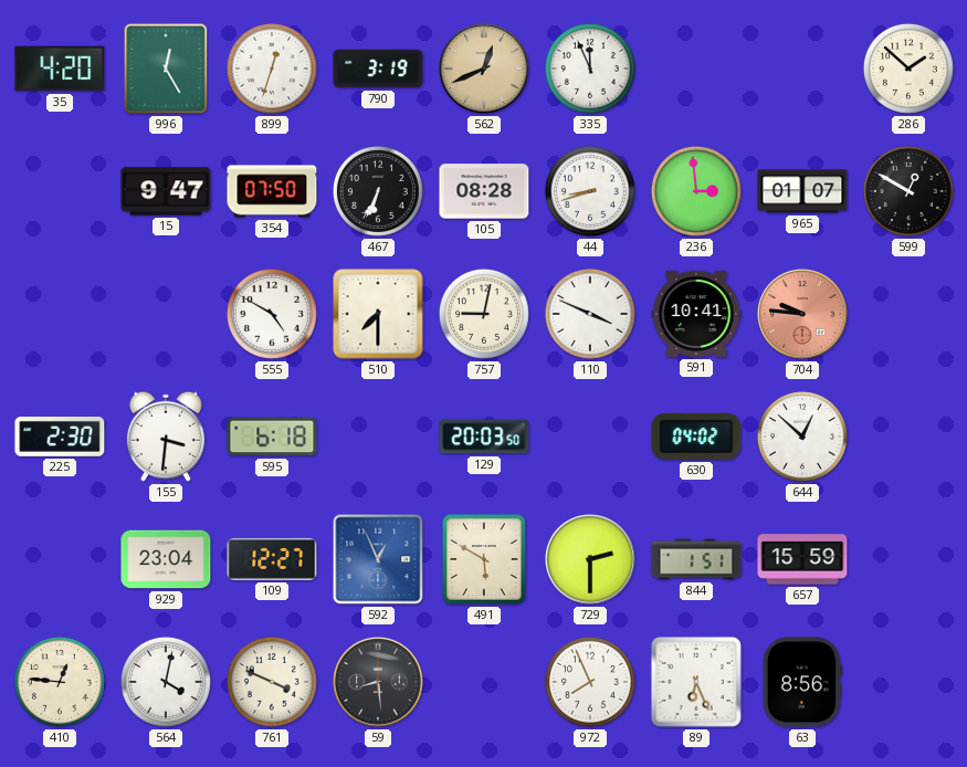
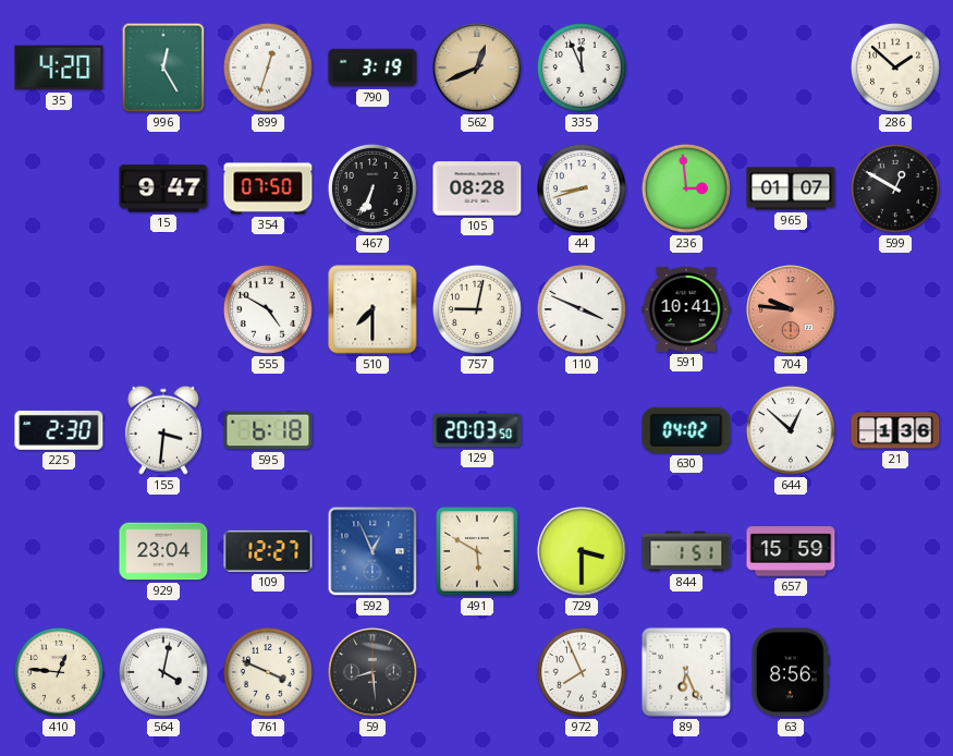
21: none -> 1:36
729: 2:30 -> 3:30
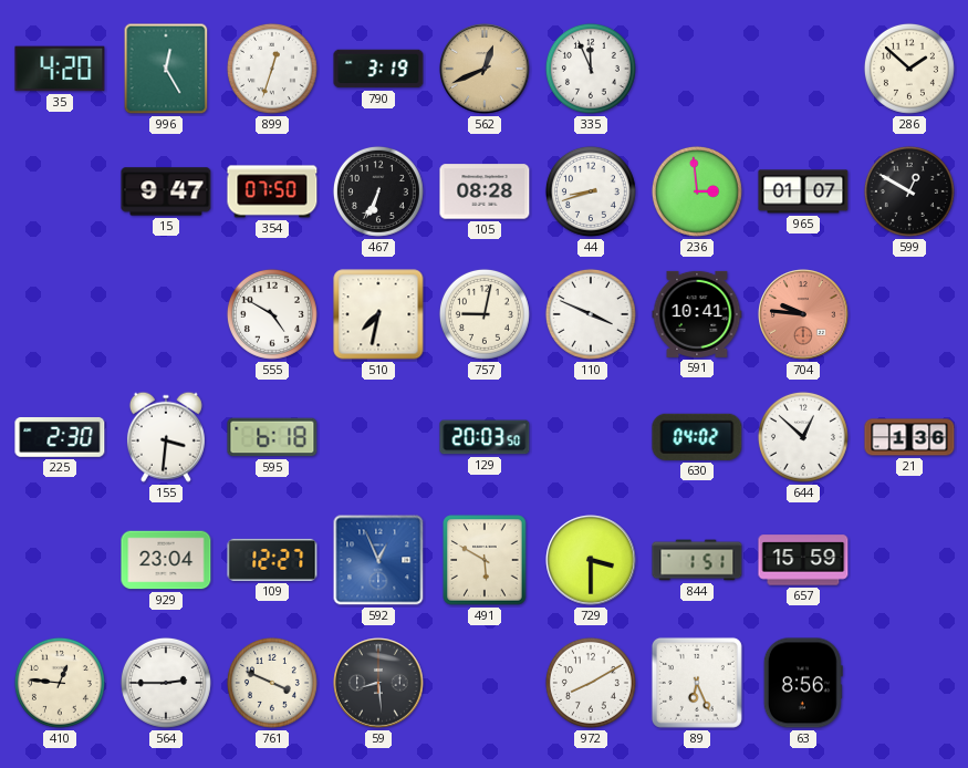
510: 7:30 -> 7:32
564: 4:02 -> 2:45
972: 7:56 -> 8:10
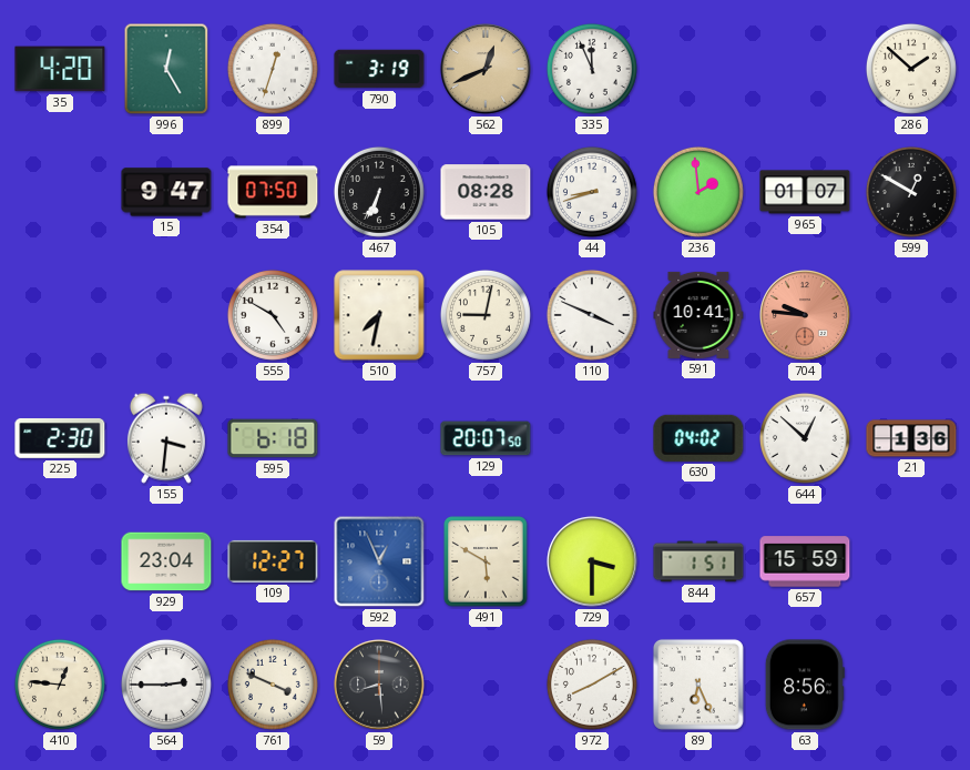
236: 2:59 -> 1:59
129: 20:03 -> 20:07
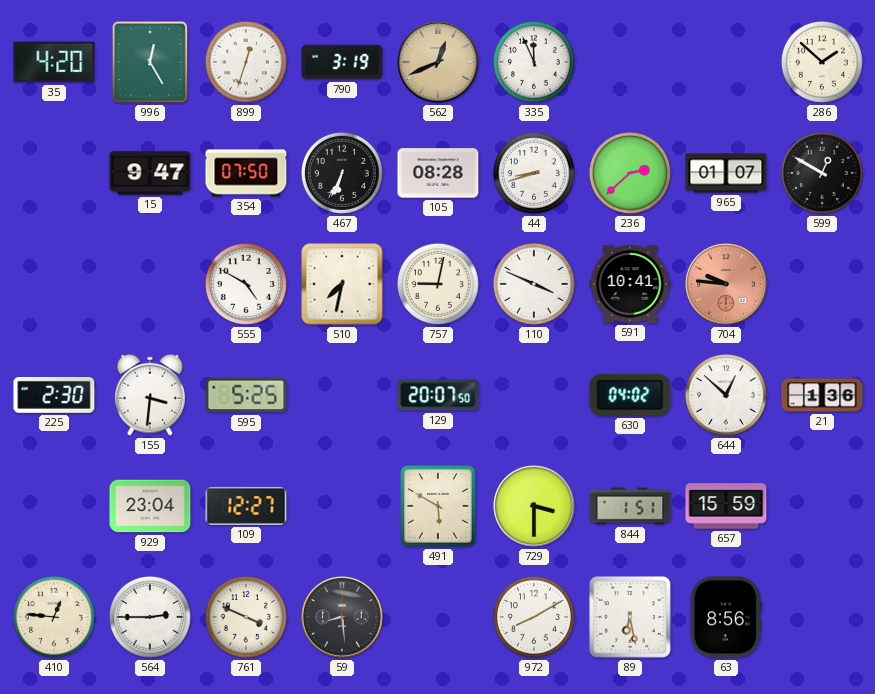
236: 1:59 -> 2:38
595: 6:18 -> 5:25
592: 12:56 -> none
89: 6:26 -> 6:28
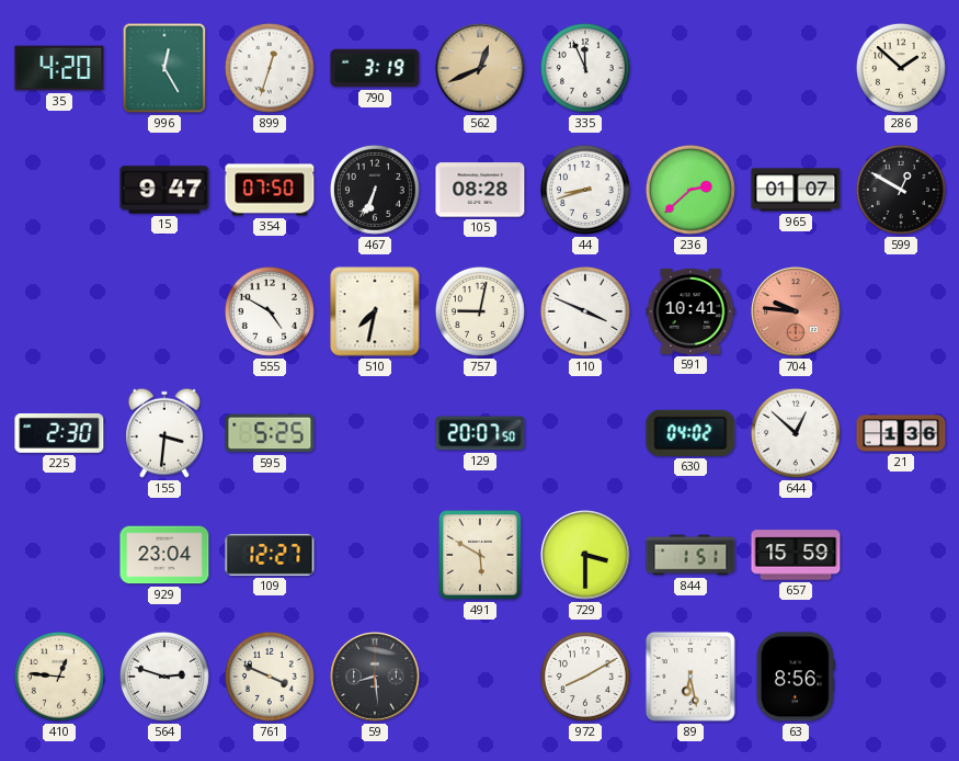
564: 2:45 -> 2:48
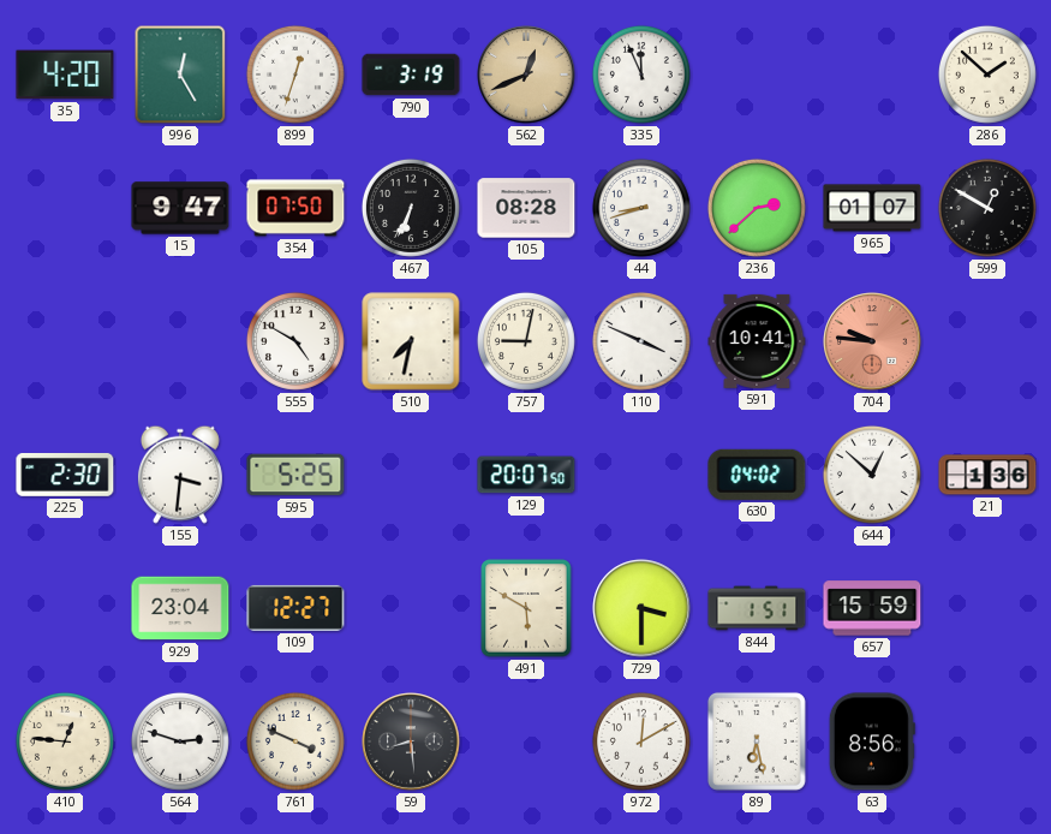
972: 8:10 -> 12:10
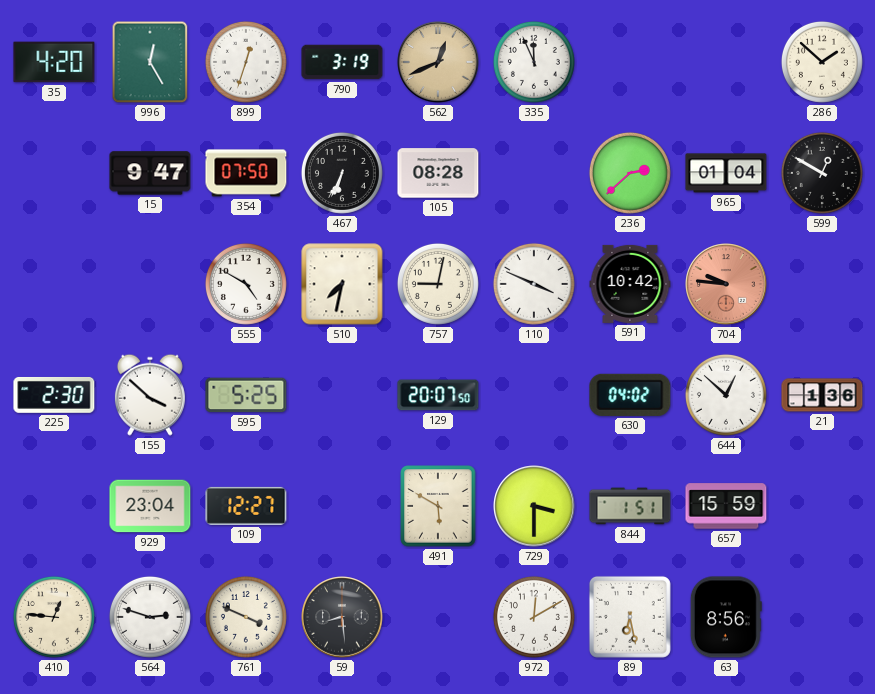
44: 8:42 -> none
965: 01:07 -> 01:04
591: 10:41 -> 10:42
155: 3:31 -> 3:52
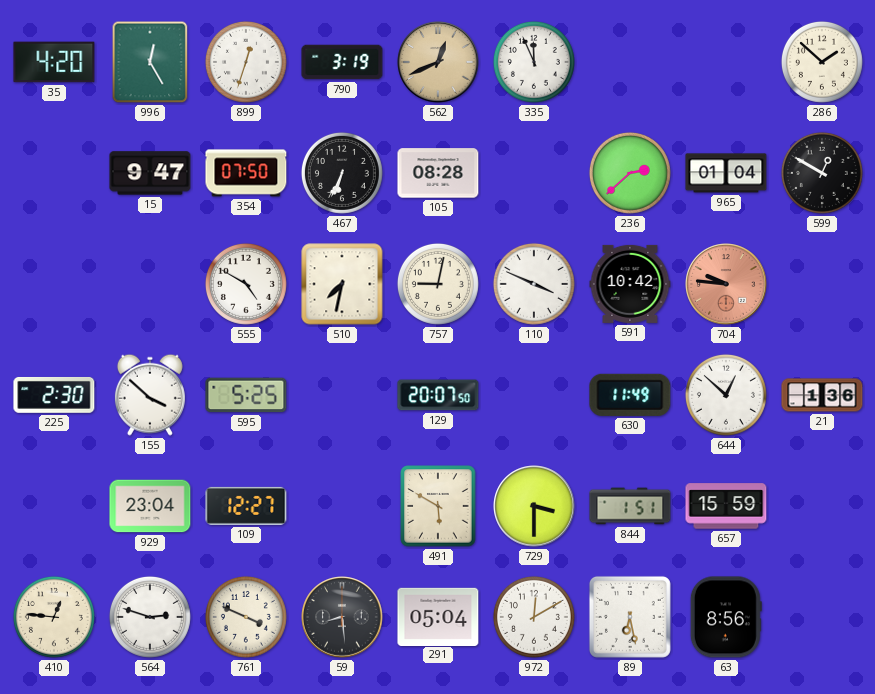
630: 04:02 -> 11:49
291: none -> 05:04
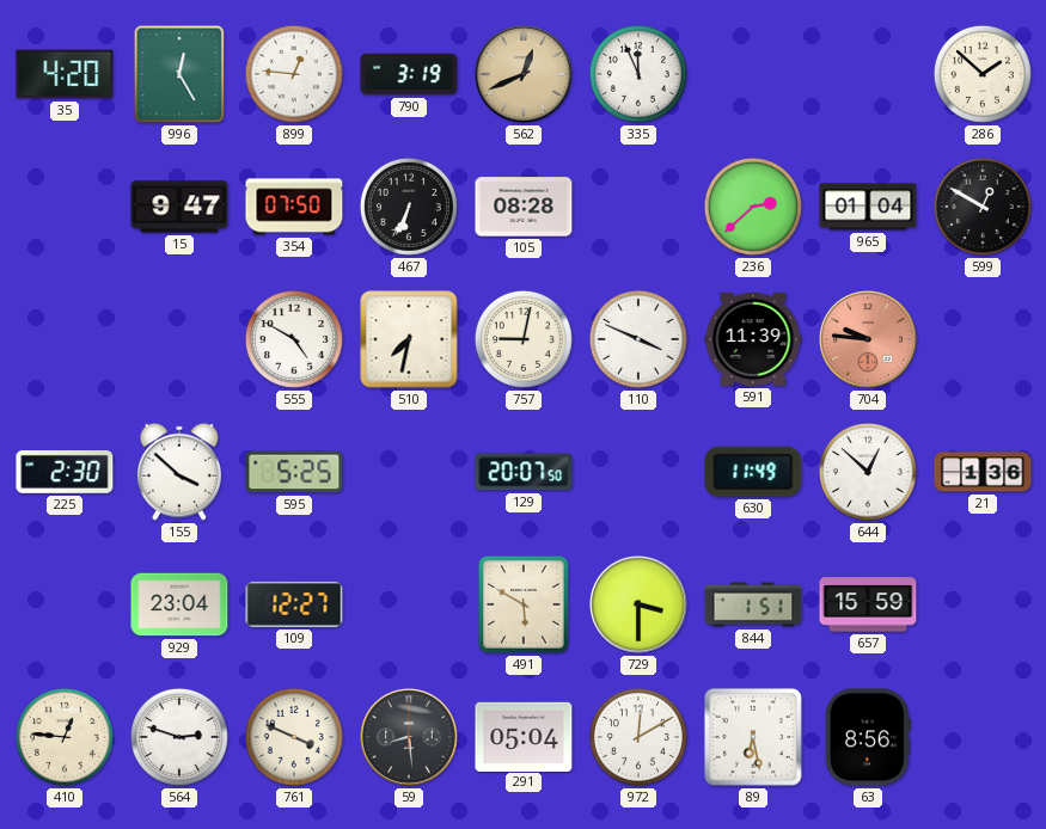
899: 12:33 -> 12:46
591: 10:42 -> 11:39
